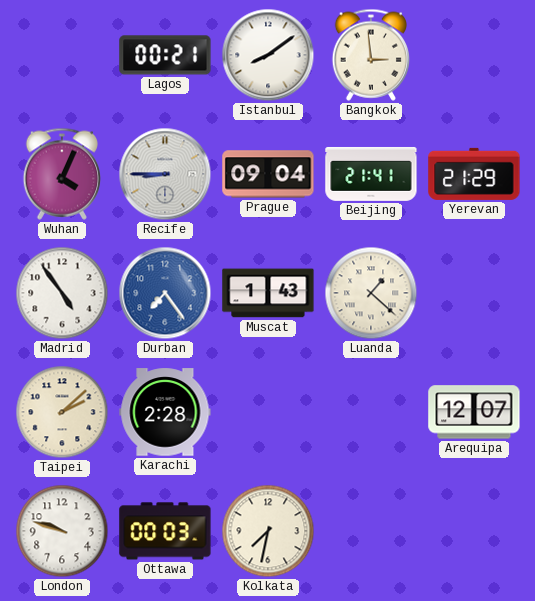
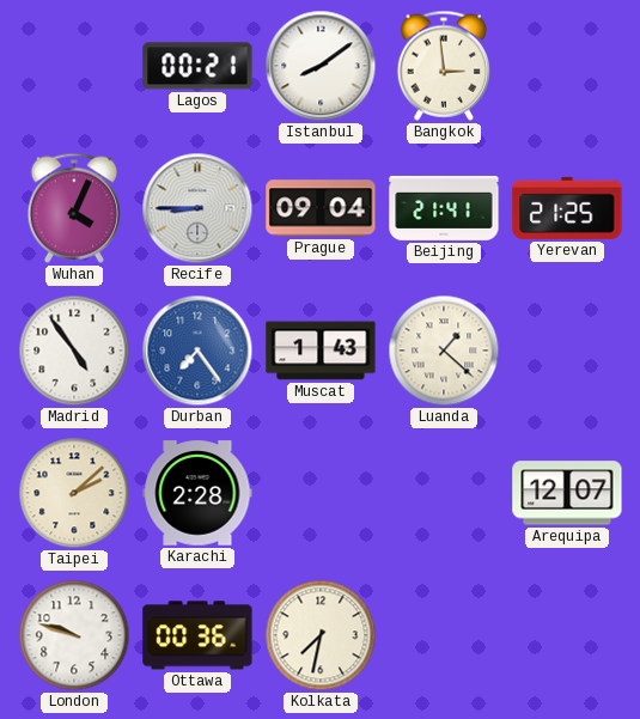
Yerevan: 21:29 -> 21:25
Ottawa: 00:03 -> 00:36
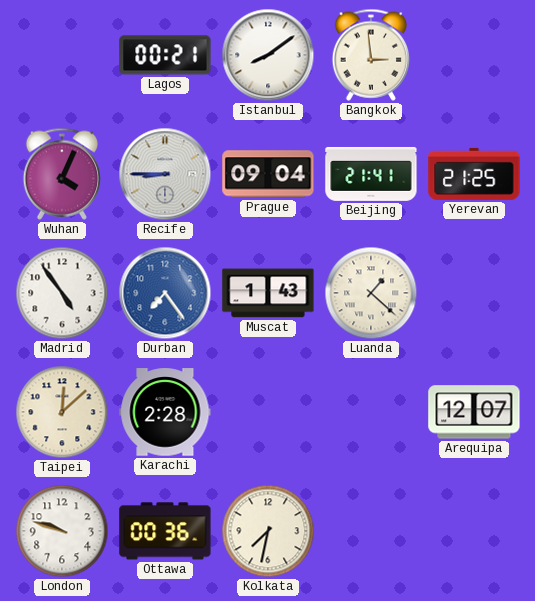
Taipei: 2:08 -> 12:08
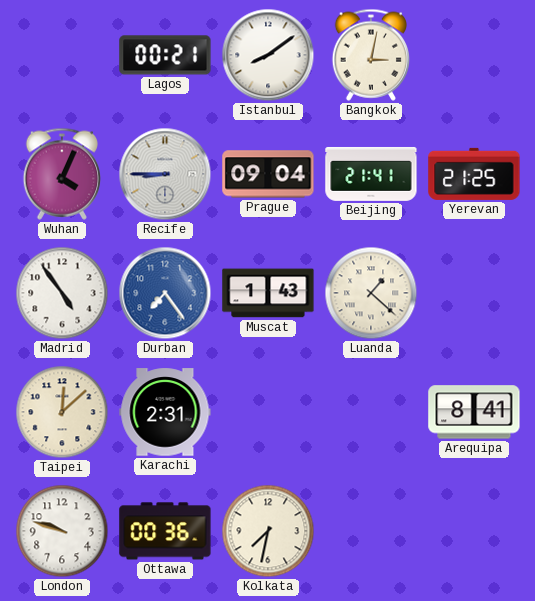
Bangkok: 2:59 -> 3:02
Karachi: 2:28 -> 2:31
Arequipa: 12:07 -> 8:41
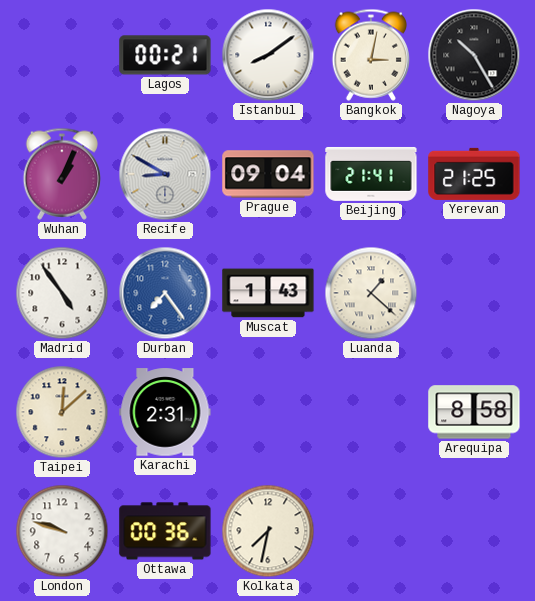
Nagoya: none -> 10:25
Wuhan: 4:04 -> 1:04
Recife: 8:45 -> 8:50
Arequipa: 8:41 -> 8:58
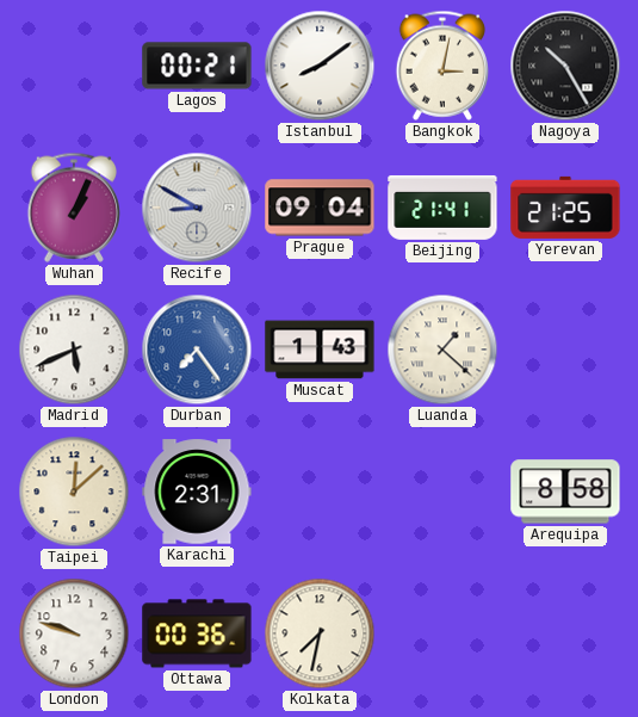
Madrid: 4:54 -> 5:41
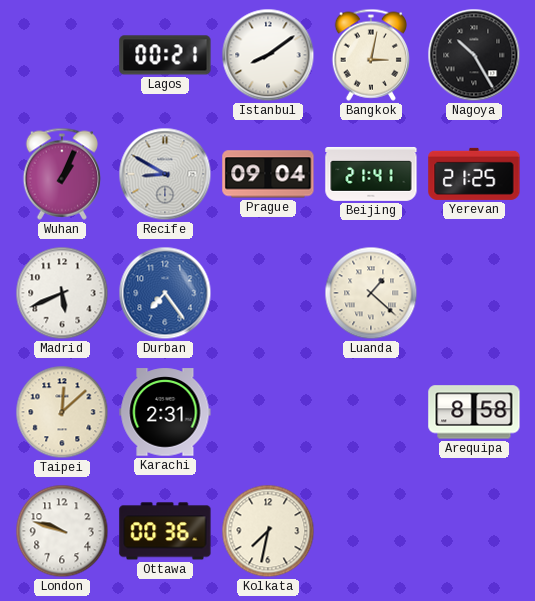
Muscat: 1:43 -> none
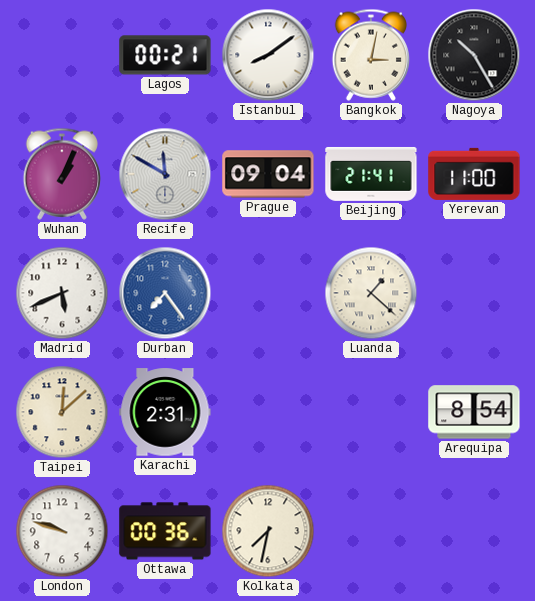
Recife: 8:50 -> 11:50
Yerevan: 21:25 -> 11:00
Arequipa: 8:58 -> 8:54
